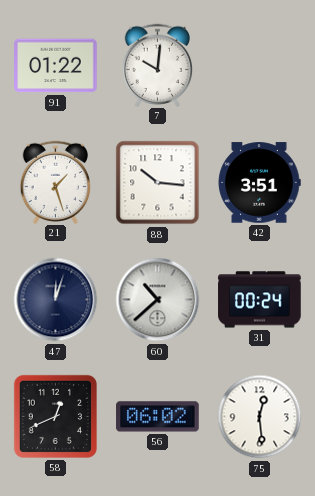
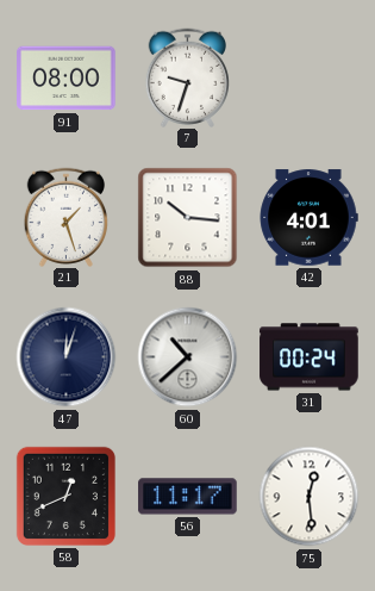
91: 01:22 -> 08:00
7: 10:01 -> 9:33
42: 3:51 -> 4:01
56: 06:02 -> 11:17
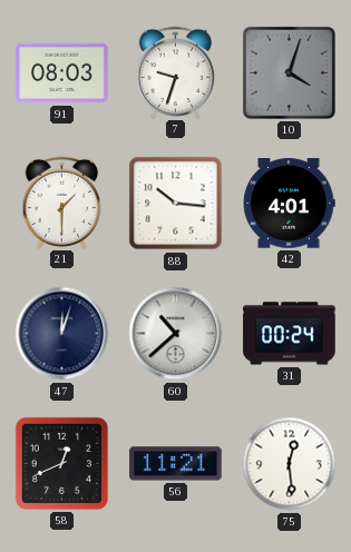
91: 08:00 -> 08:03
10: none -> 4:03
21: 1:27 -> 1:30
56: 11:17 -> 11:21
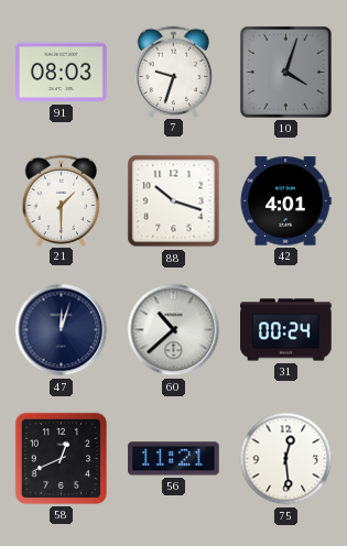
88: 10:16 -> 10:18
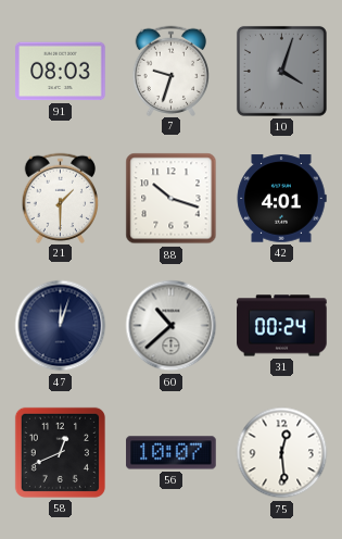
56: 11:21 -> 10:07
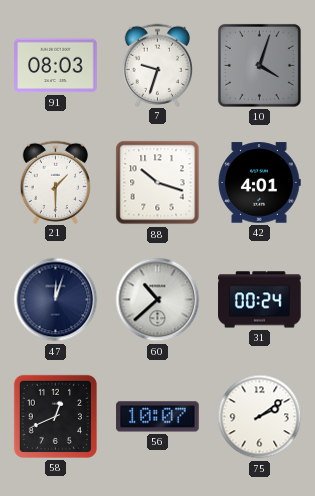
75: 12:29 -> 2:09
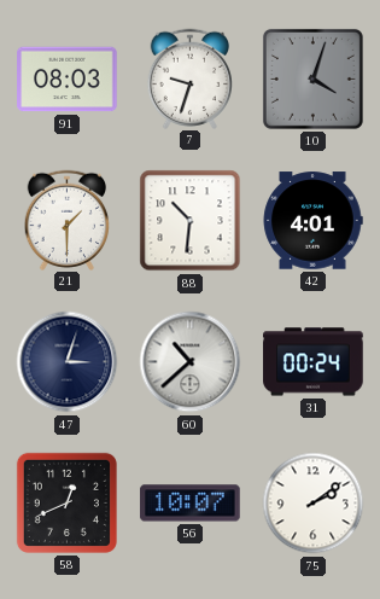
88: 10:18 -> 10:31
47: 12:03 -> 3:03
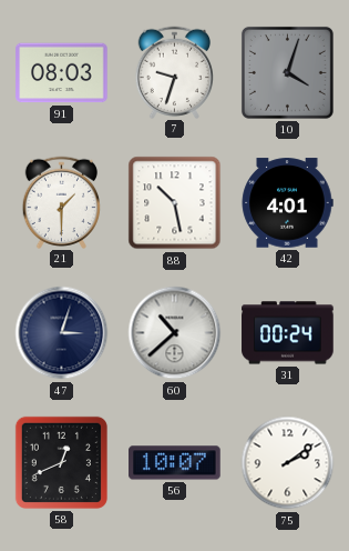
88: 10:31 -> 10:28
